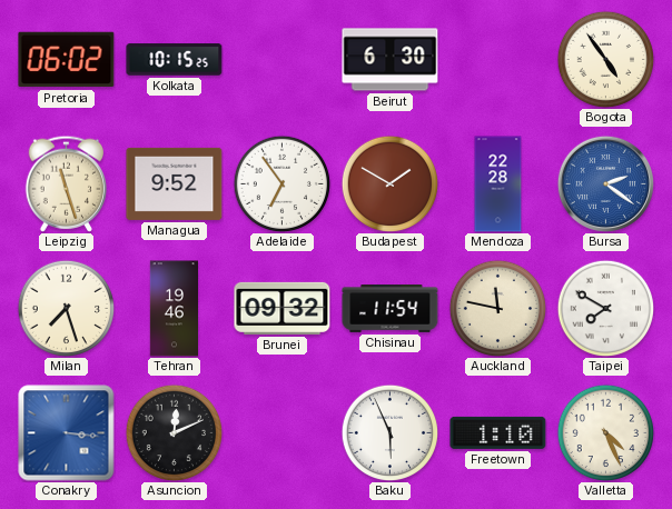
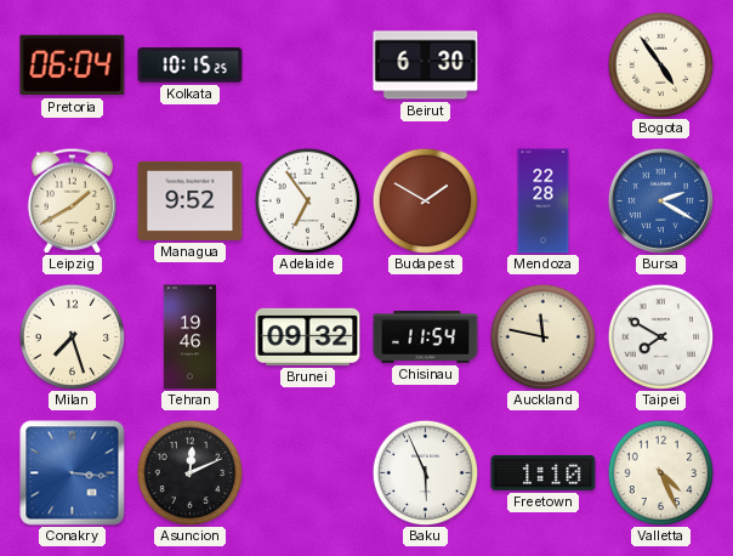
Pretoria: 06:02 -> 06:04
Leipzig: 11:27 -> 1:40
Bursa: 2:21 -> 2:20
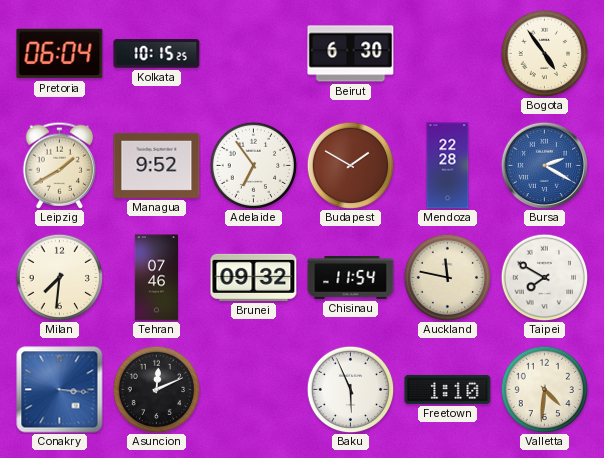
Milan: 7:27 -> 7:31
Tehran: 19:46 -> 07:46
Valletta: 4:26 -> 4:31
